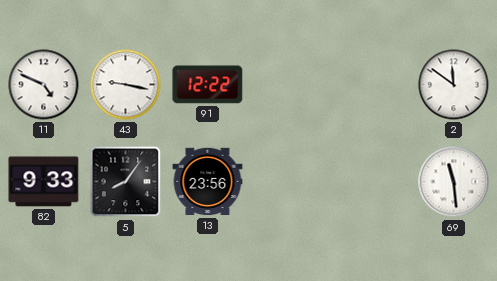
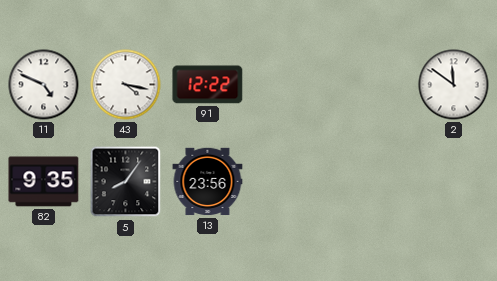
43: 9:17 -> 4:17
82: 9:33 -> 9:35
69: 11:29 -> none
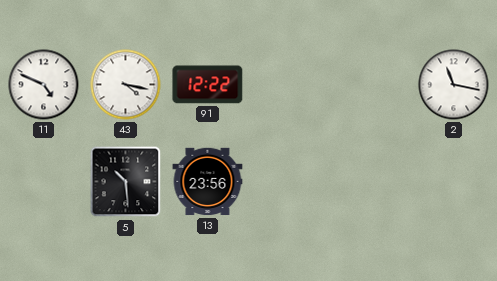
2: 11:51 -> 11:17
82: 9:35 -> none
5: 8:06 -> 10:29
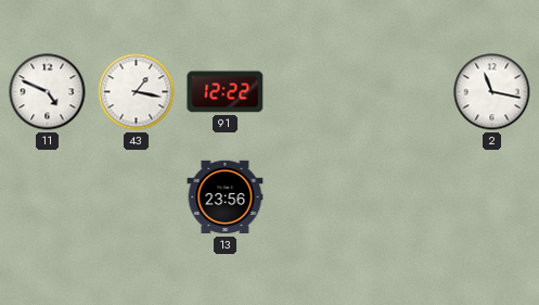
43: 4:17 -> 1:17
5: 10:29 -> none
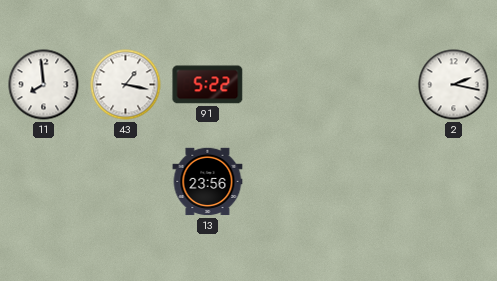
11: 4:49 -> 7:59
91: 12:22 -> 5:22
2: 11:17 -> 2:17
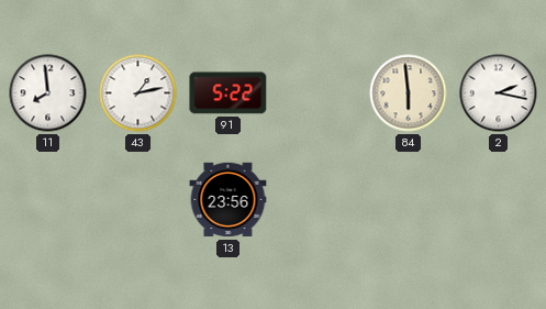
43: 1:17 -> 1:13
84: none -> 5:59
